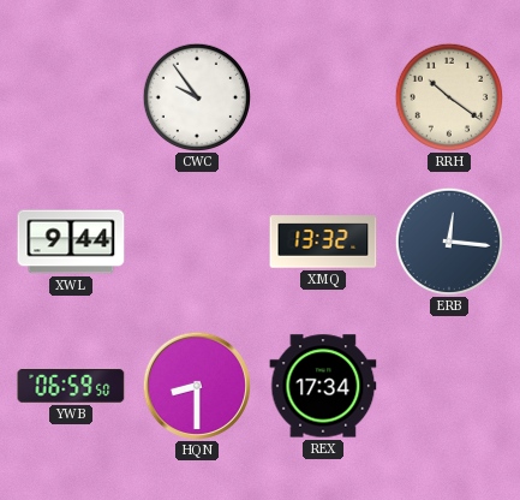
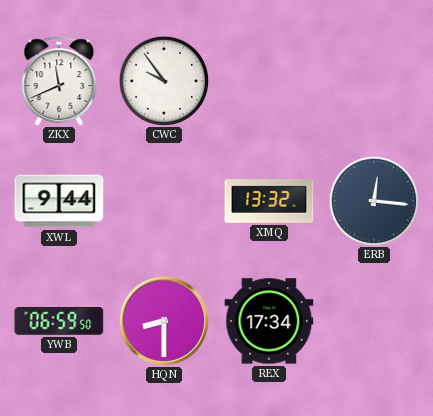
ZKX: none -> 11:41
RRH: 10:21 -> none
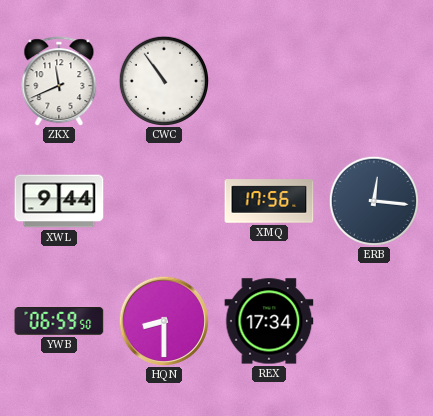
CWC: 9:54 -> 10:54
XMQ: 13:32 -> 17:56
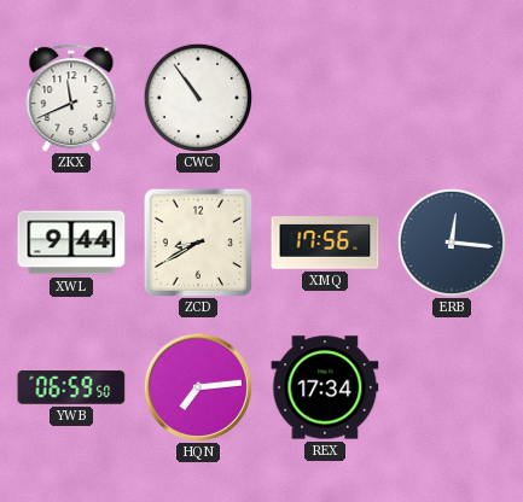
ZCD: none -> 8:40
HQN: 8:30 -> 7:14
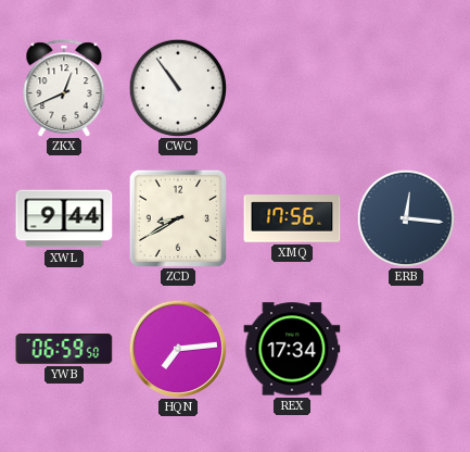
ZKX: 11:41 -> 12:41
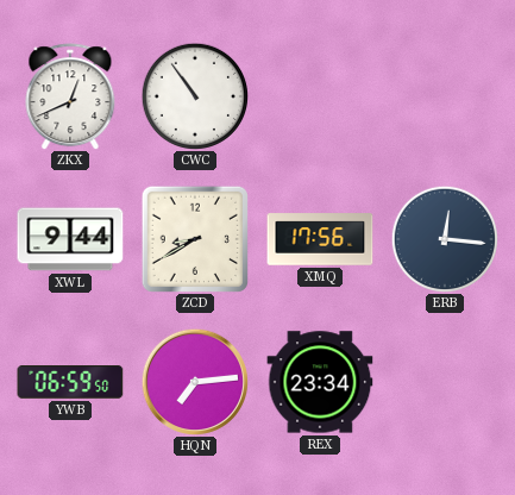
REX: 17:34 -> 23:34
